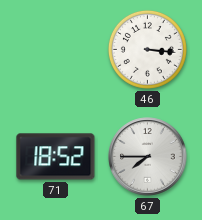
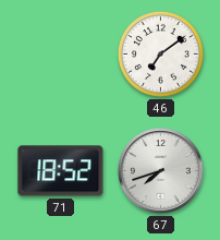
46: 3:16 -> 7:09
67: 7:45 -> 7:42
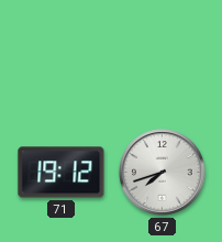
46: 7:09 -> none
71: 18:52 -> 19:12
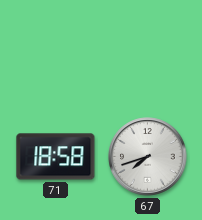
71: 19:12 -> 18:58
